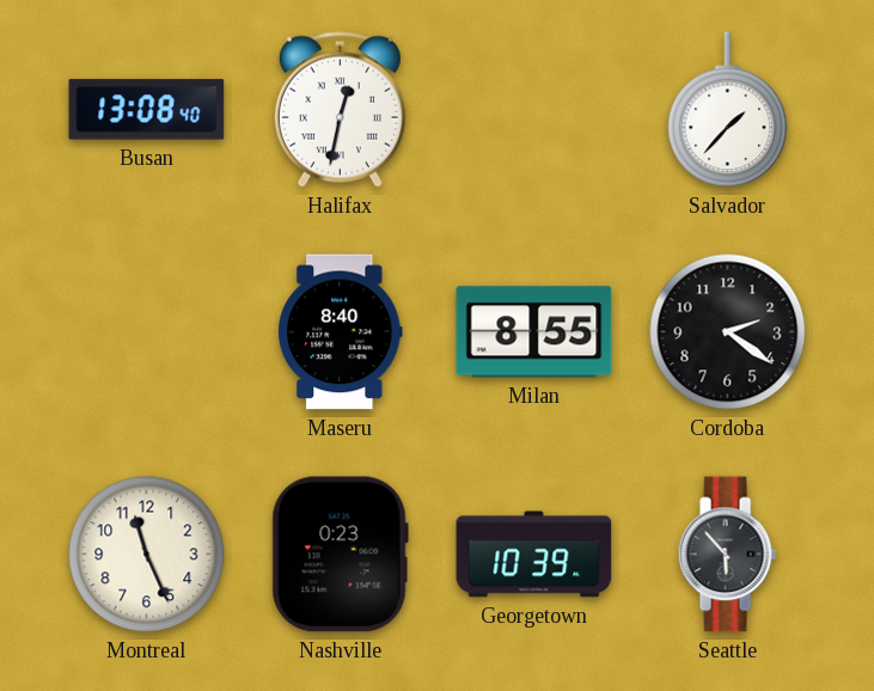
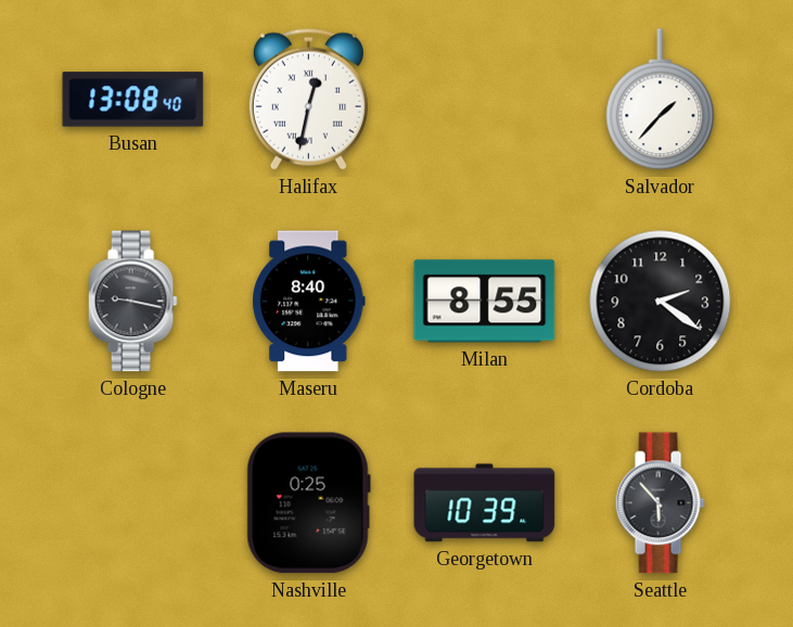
Cologne: none -> 9:17
Montreal: 11:26 -> none
Nashville: 0:23 -> 0:25
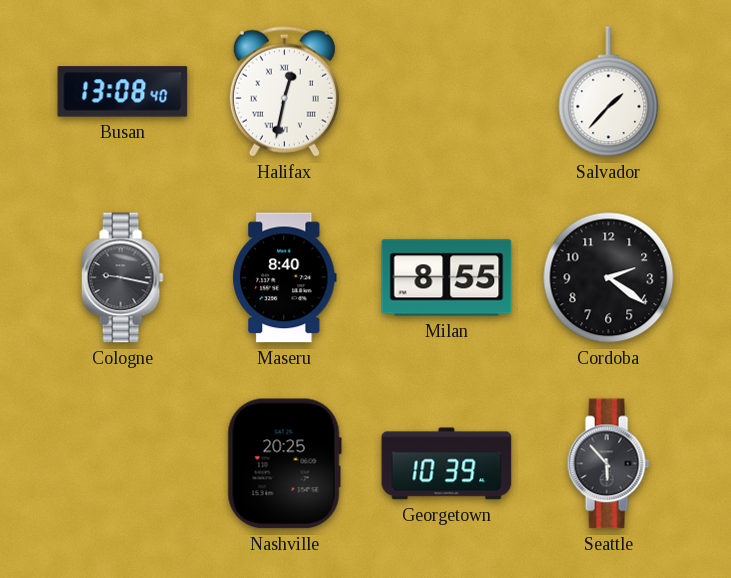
Nashville: 0:25 -> 20:25
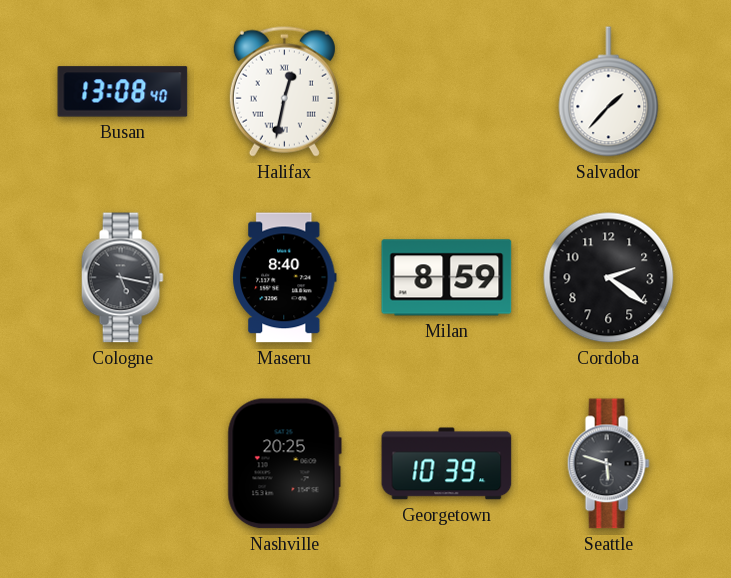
Cologne: 9:17 -> 5:17
Milan: 8:55 -> 8:59
Seattle: 5:53 -> 5:48
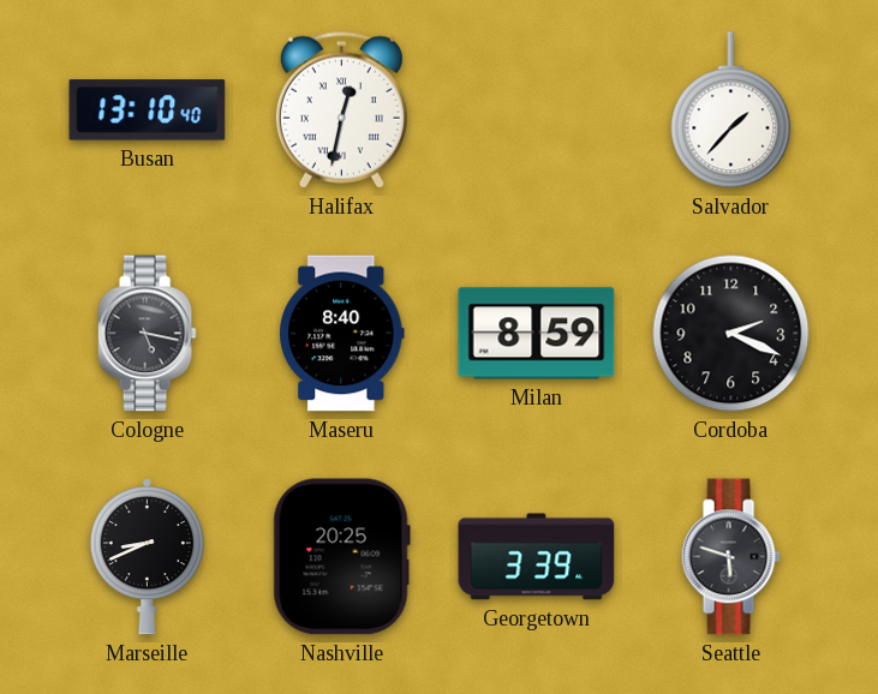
Busan: 13:08 -> 13:10
Cordoba: 2:21 -> 2:19
Marseille: none -> 8:41
Georgetown: 10:39 -> 3:39
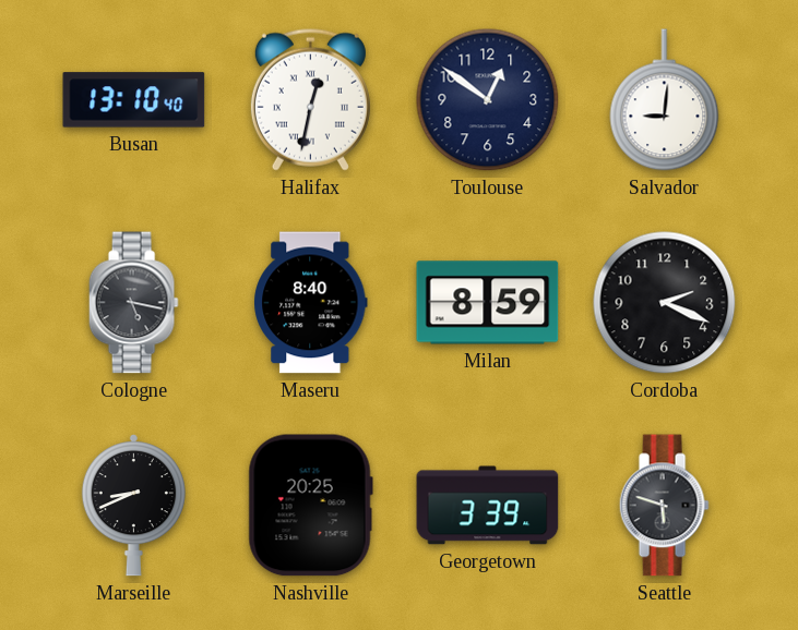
Toulouse: none -> 12:51
Salvador: 1:37 -> 9:01
